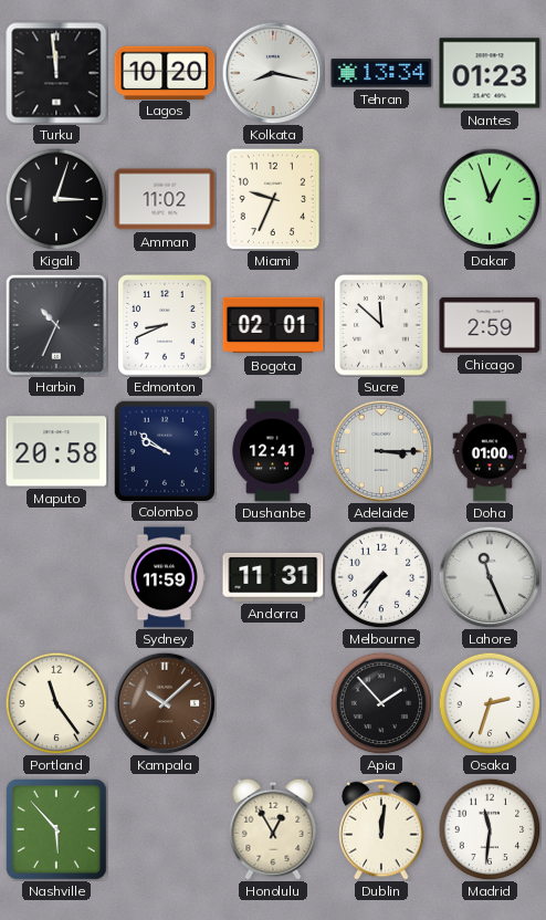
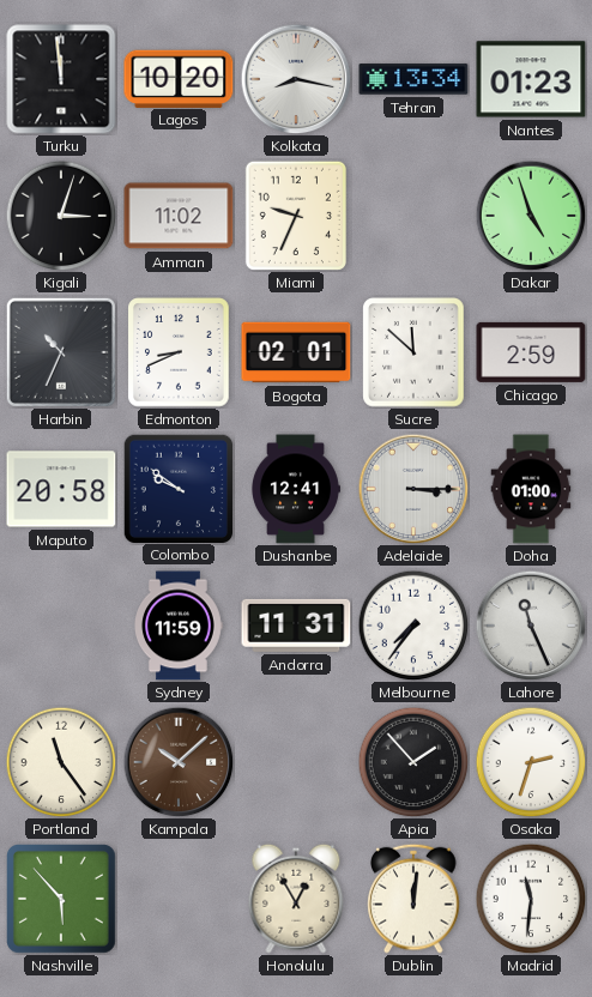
Dakar: 12:57 -> 4:57
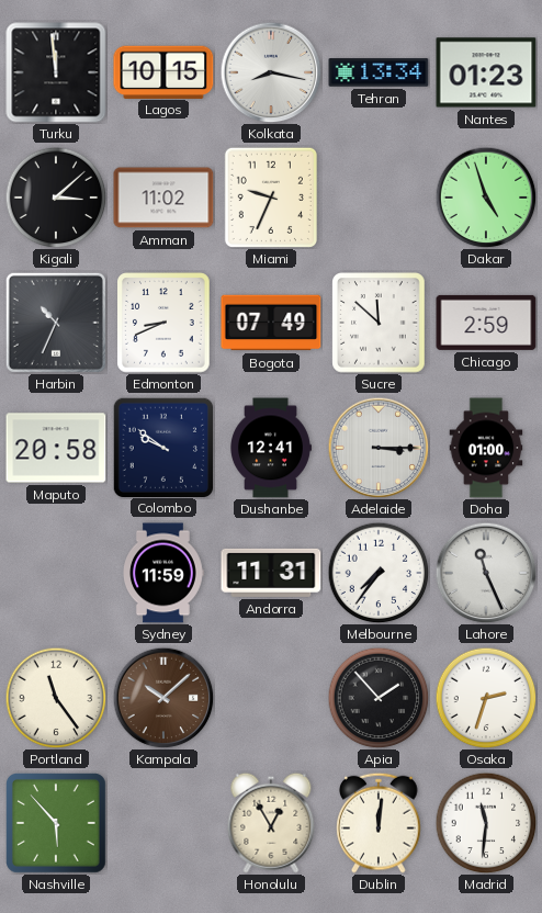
Lagos: 10:20 -> 10:15
Kigali: 3:03 -> 3:08
Bogota: 02:01 -> 07:49
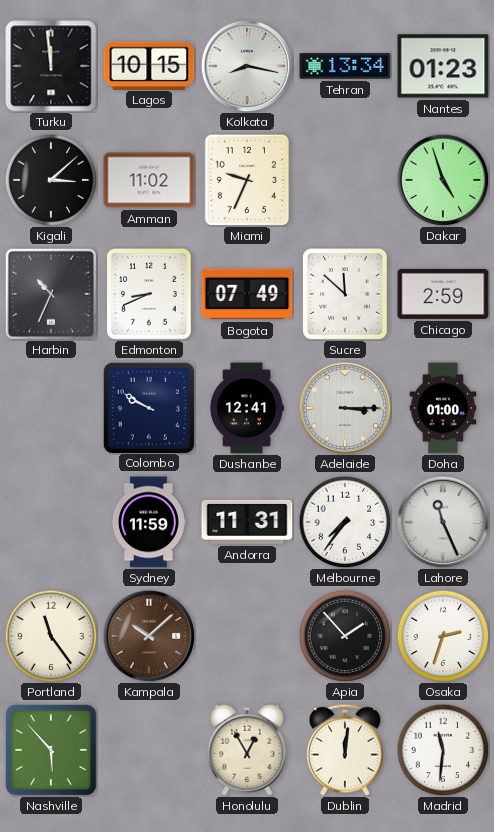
Maputo: 20:58 -> none
Colombo: 9:51 -> 9:50
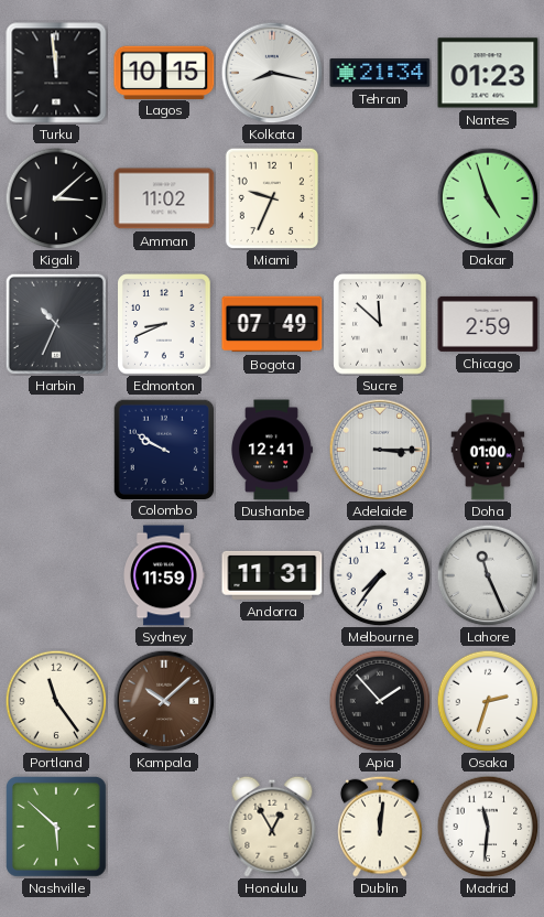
Tehran: 13:34 -> 21:34
Nashville: 5:53 -> 5:52
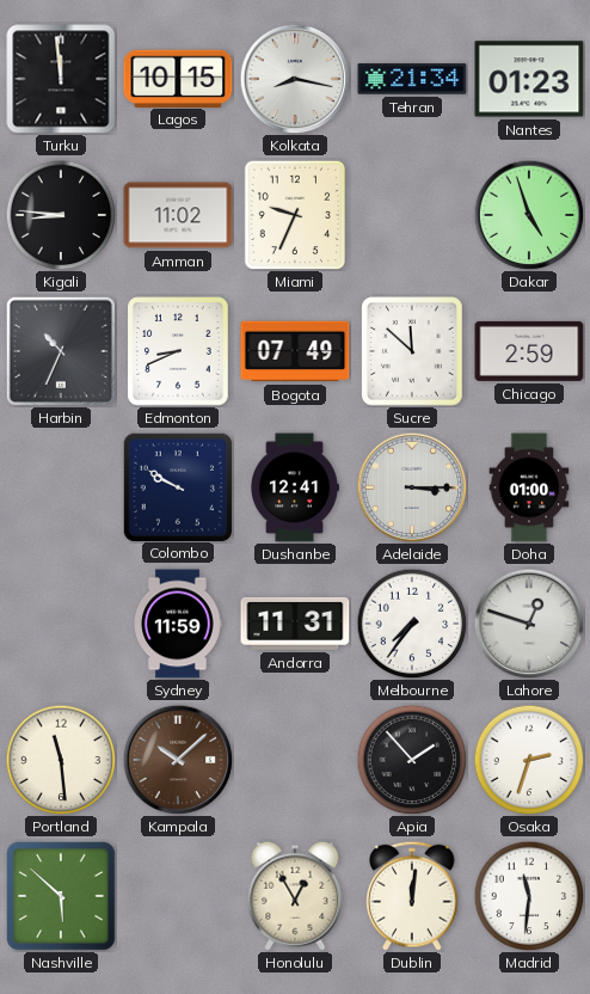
Kigali: 3:08 -> 8:46
Lahore: 11:26 -> 12:48
Portland: 11:24 -> 11:29
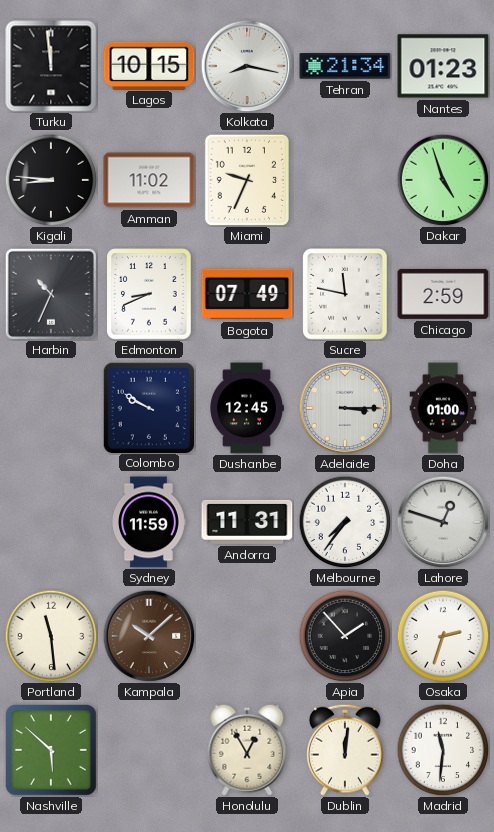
Sucre: 11:52 -> 11:47
Dushanbe: 12:41 -> 12:45
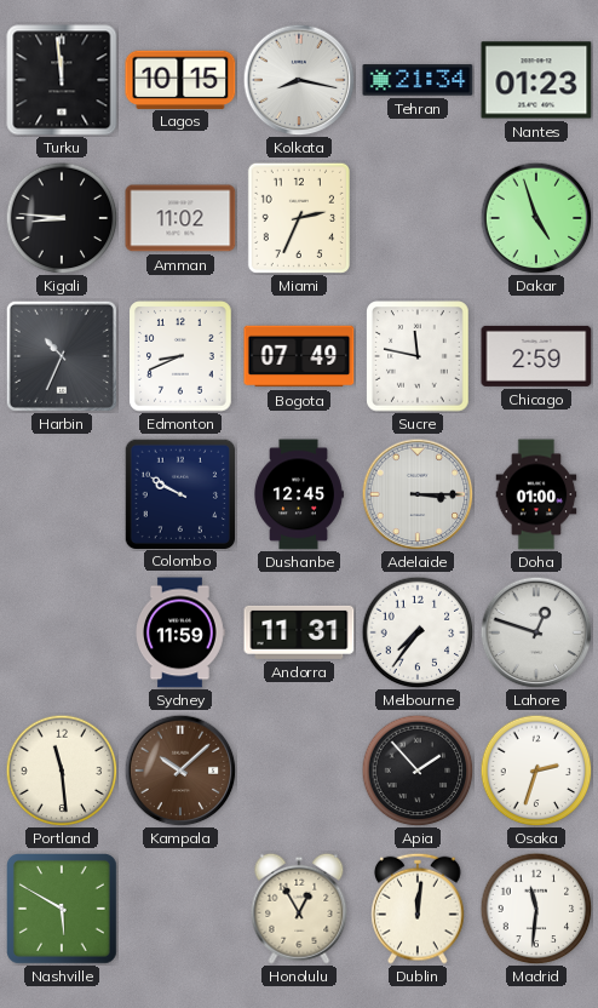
Miami: 9:34 -> 2:34
Nashville: 5:52 -> 5:50
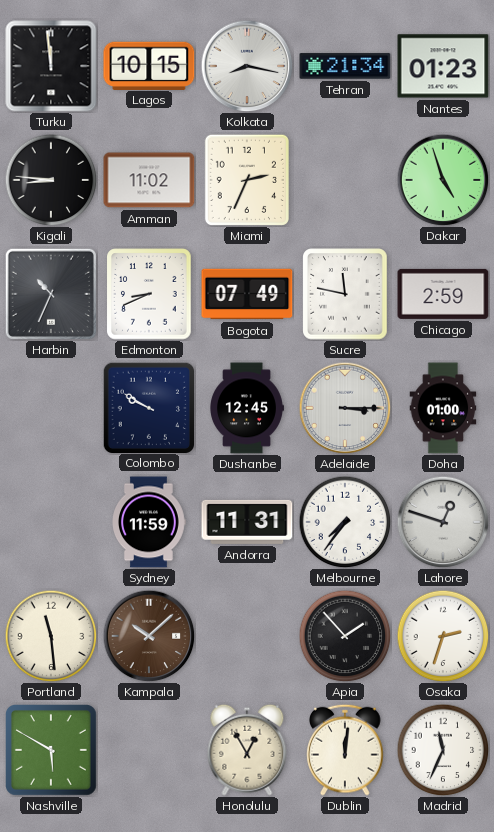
Madrid: 11:31 -> 11:34
